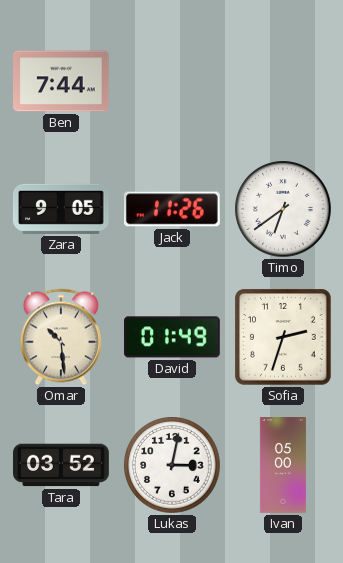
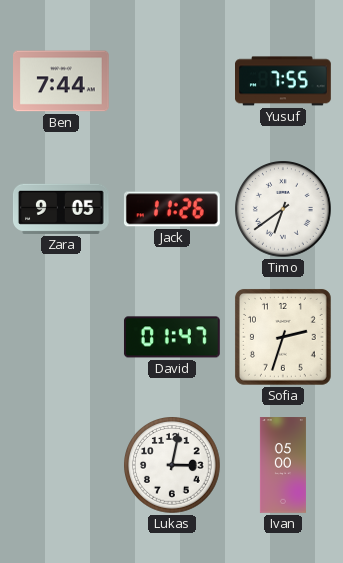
Yusuf: none -> 7:55
Omar: 10:29 -> none
David: 01:49 -> 01:47
Tara: 03:52 -> none
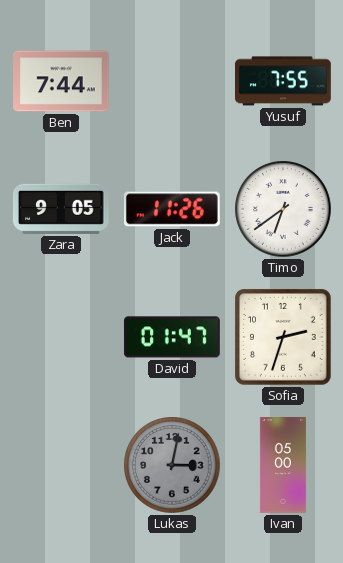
Lukas dial: white -> grey
